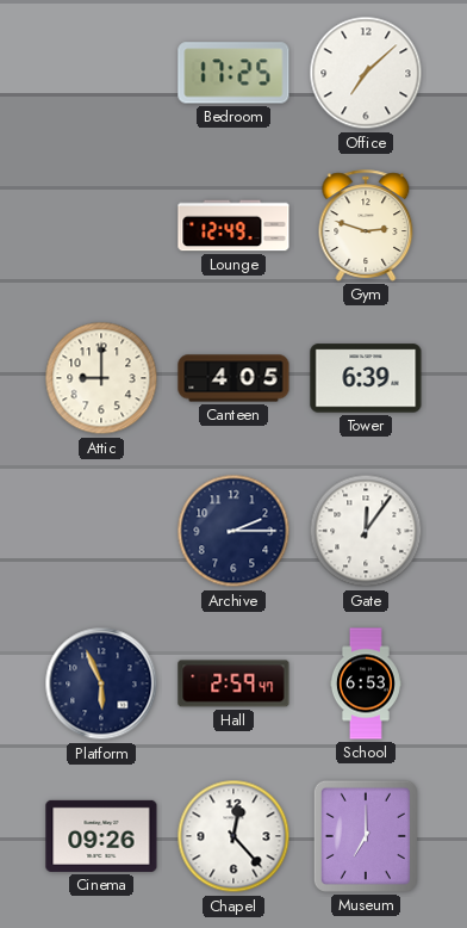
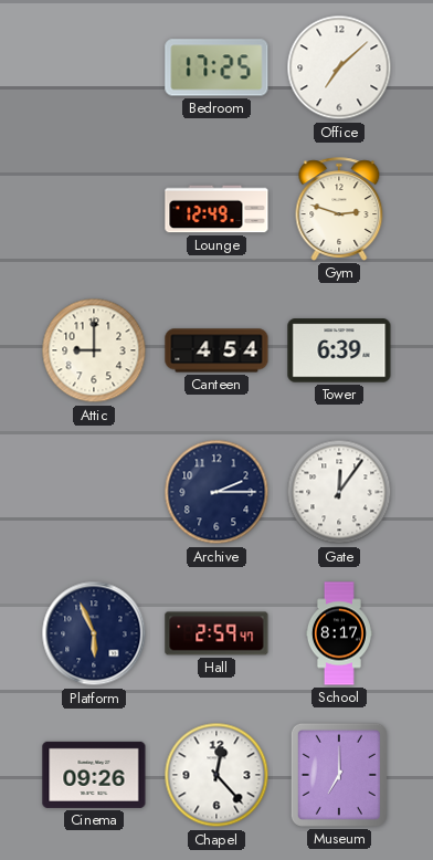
Canteen: 4:05 -> 4:54
School: 6:53 -> 8:17
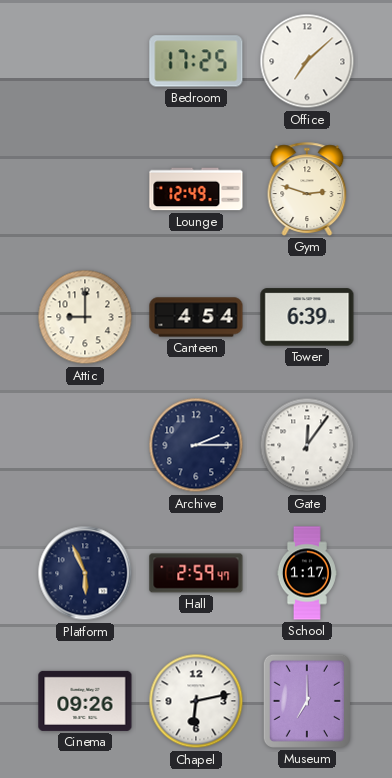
School: 8:17 -> 1:17
Chapel: 12:23 -> 6:13
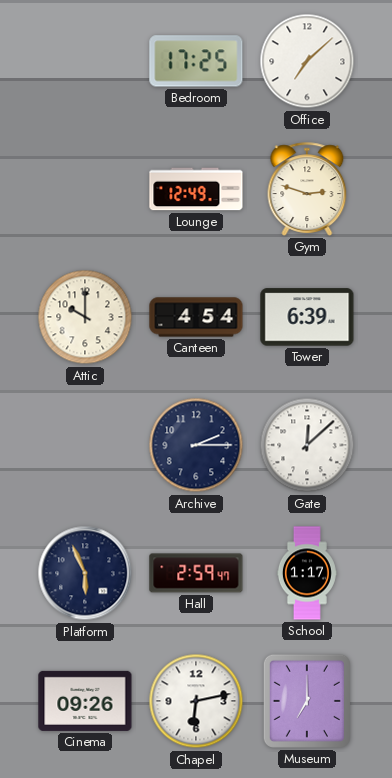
Attic: 9:00 -> 10:00
Gate: 12:06 -> 12:08
